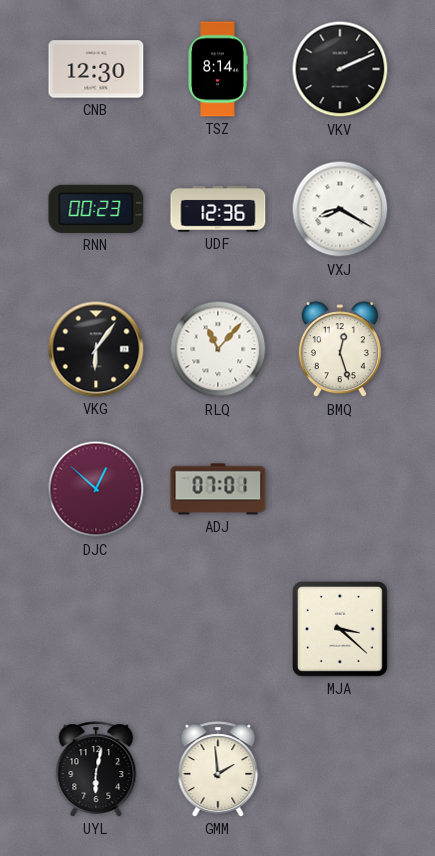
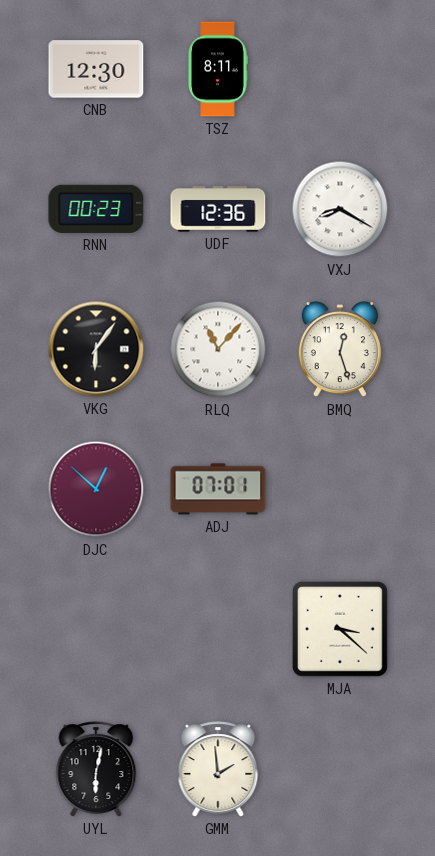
TSZ: 8:14 -> 8:11
VKV: 2:11 -> none
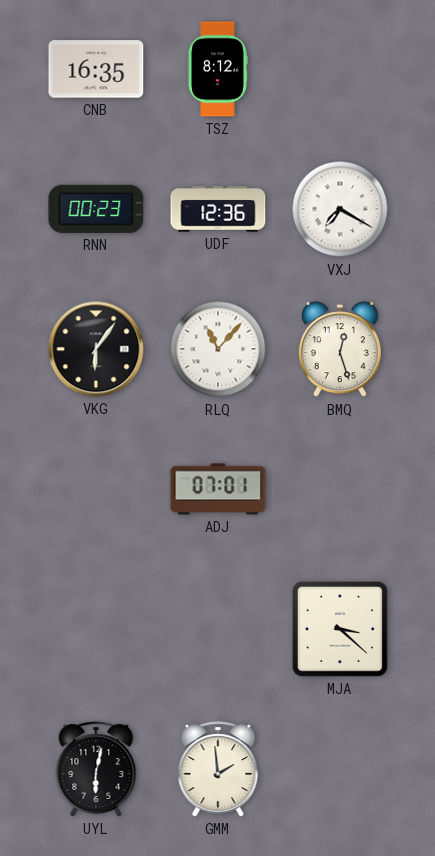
CNB: 12:30 -> 16:35
TSZ: 8:11 -> 8:12
VXJ: 8:20 -> 7:20
DJC: 12:52 -> none
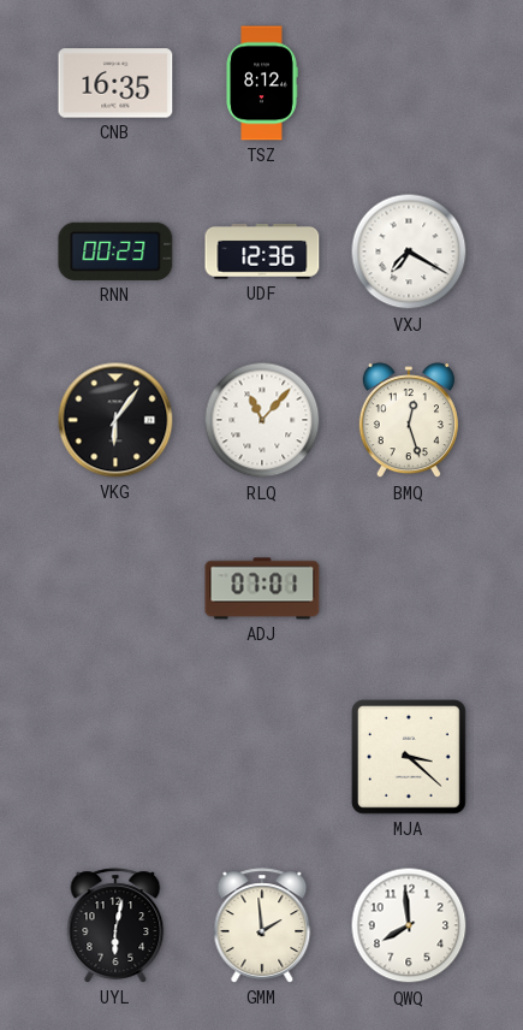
QWQ: none -> 7:59
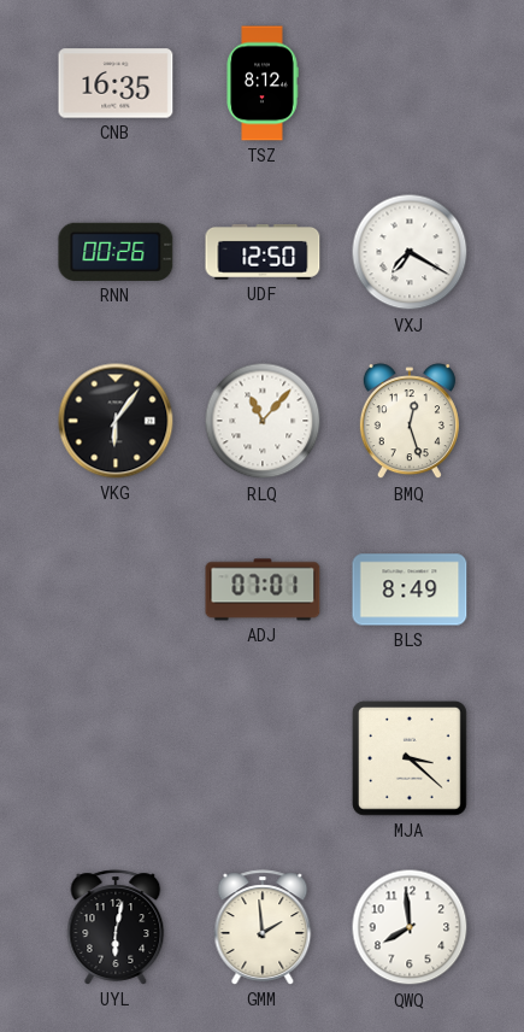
RNN: 00:23 -> 00:26
UDF: 12:36 -> 12:50
BLS: none -> 8:49
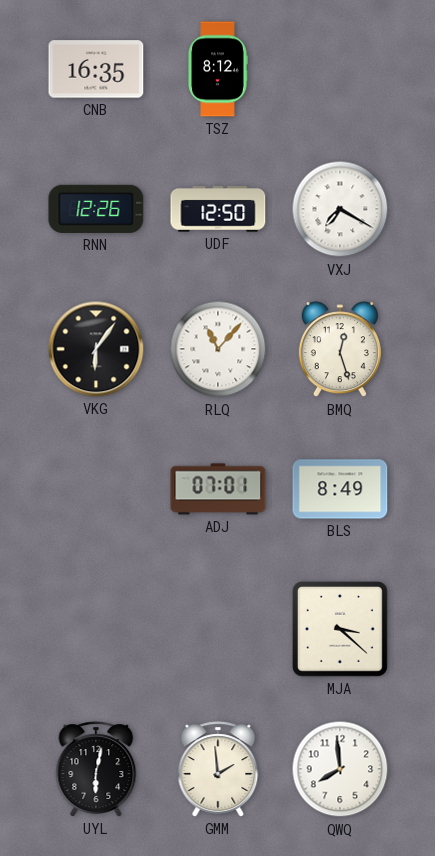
RNN: 00:26 -> 12:26
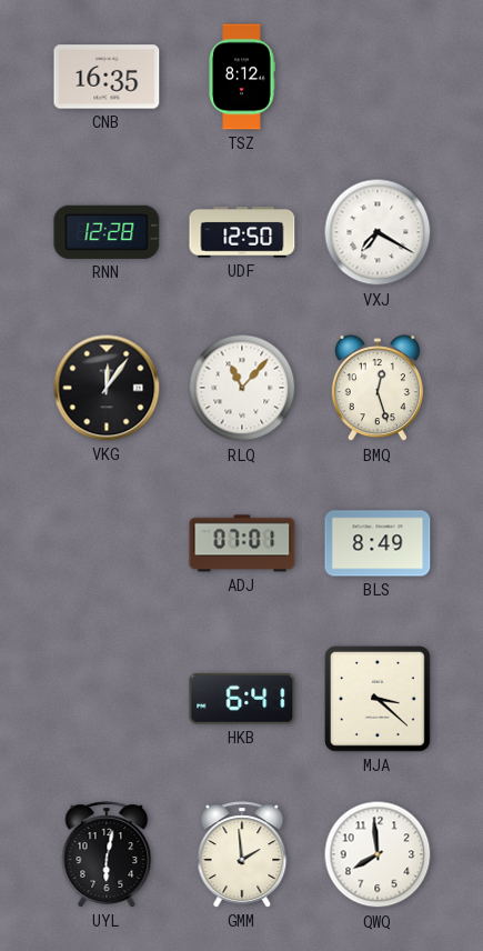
RNN: 12:26 -> 12:28
VKG: 6:06 -> 12:06
HKB: none -> 6:41
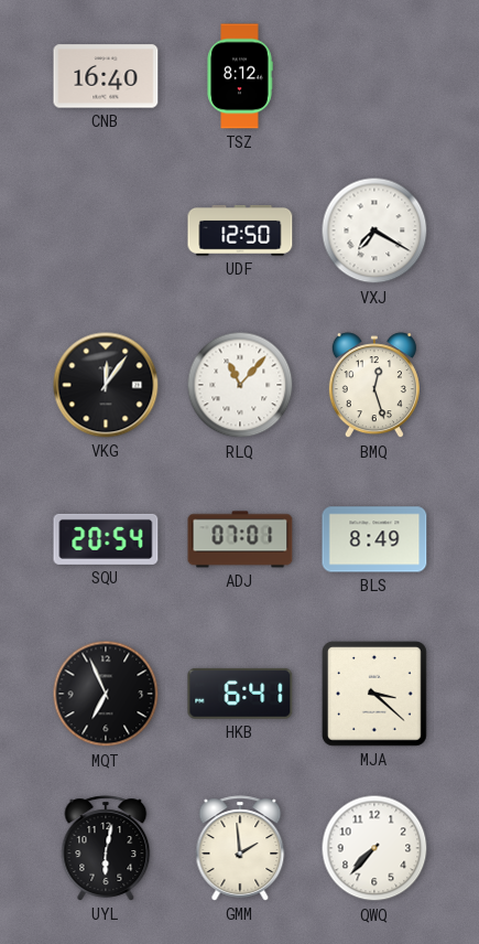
CNB: 16:35 -> 16:40
RNN: 12:28 -> none
SQU: none -> 20:54
MQT: none -> 6:56
QWQ: 7:59 -> 7:37
